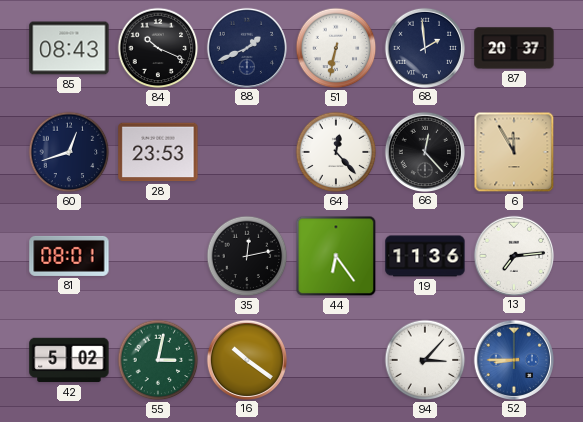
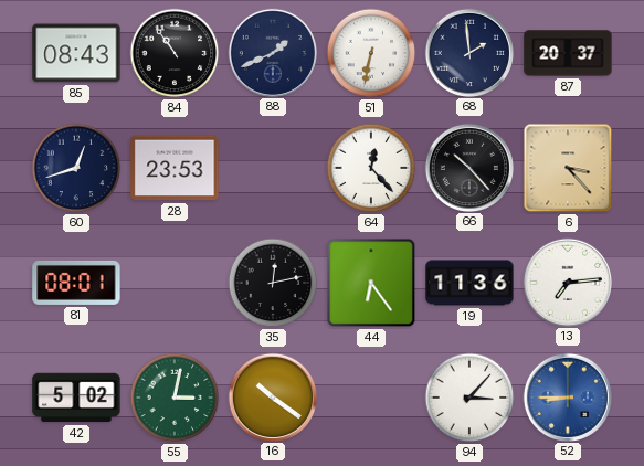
84: 10:19 -> 10:54
66: 12:23 -> 10:23
6: 11:55 -> 3:23
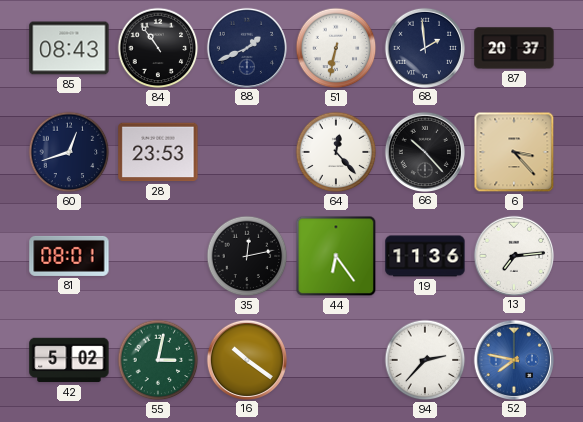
94: 3:07 -> 2:37
52: 8:45 -> 7:47
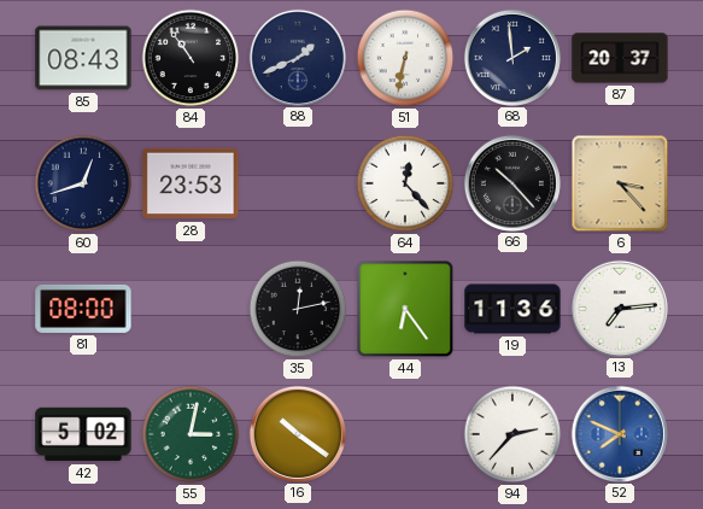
81: 08:01 -> 08:00
52: 7:47 -> 7:49
